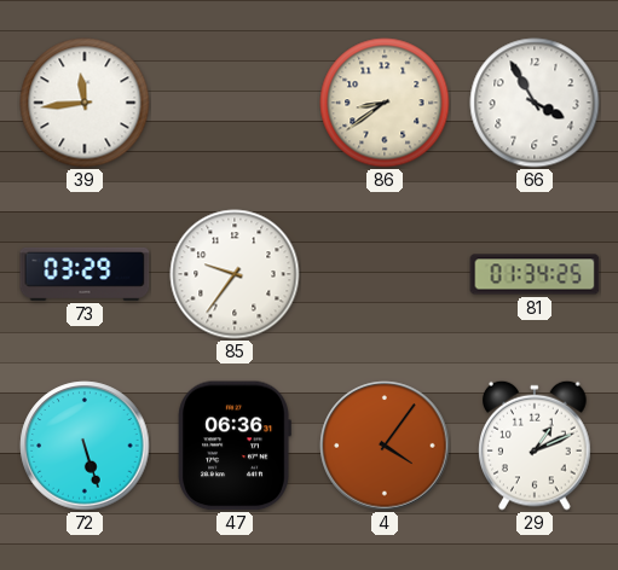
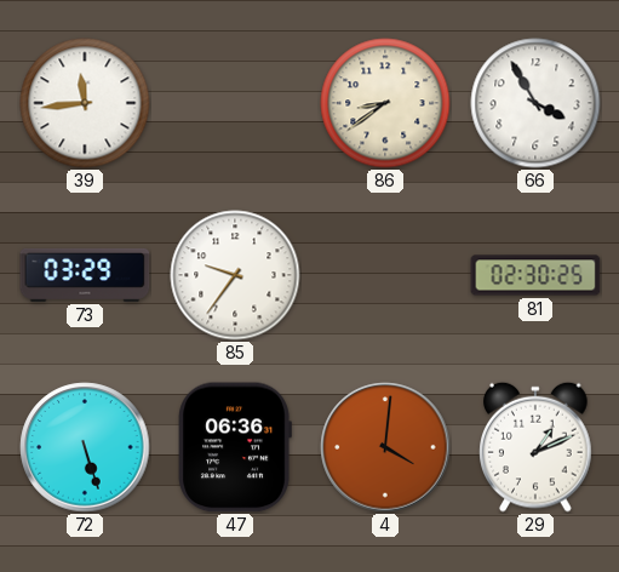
81: 01:34 -> 02:30
4: 4:06 -> 4:01
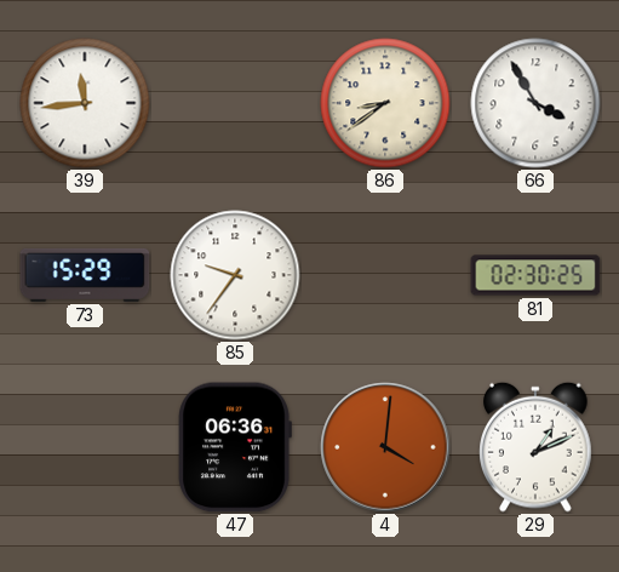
73: 03:29 -> 15:29
72: 5:27 -> none
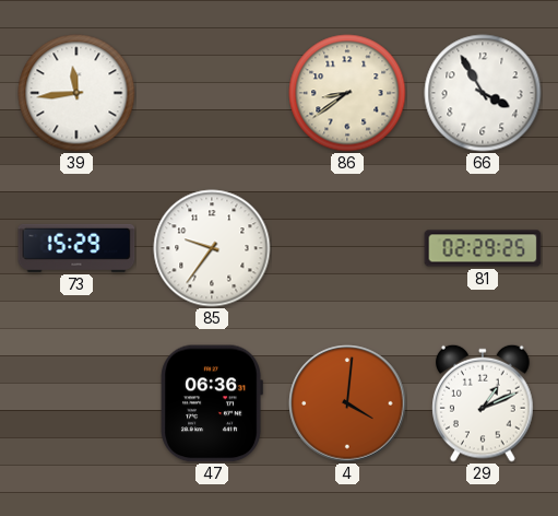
81: 02:30 -> 02:29
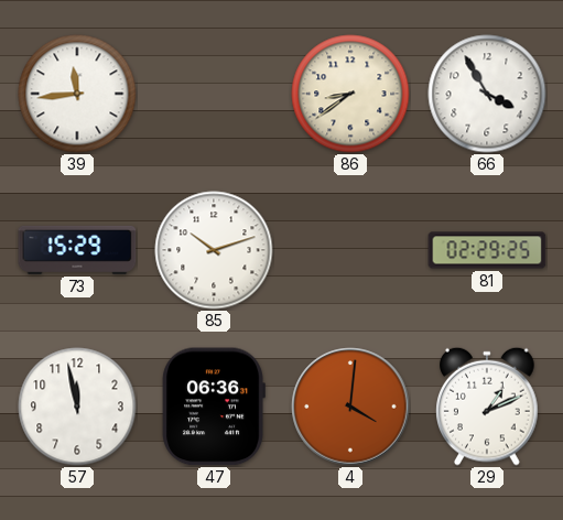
85: 9:36 -> 10:12
57: none -> 11:58
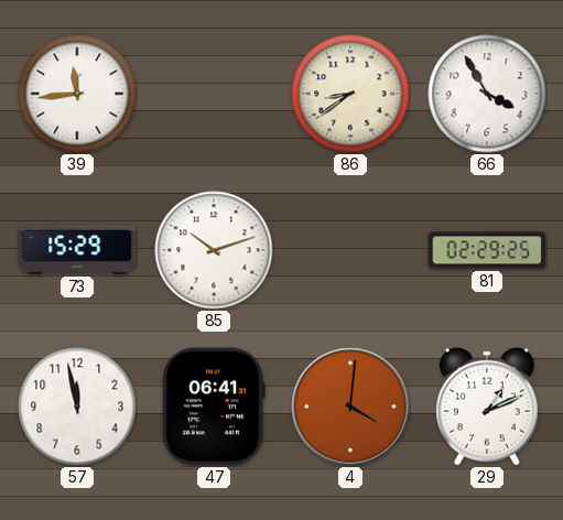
47: 06:36 -> 06:41
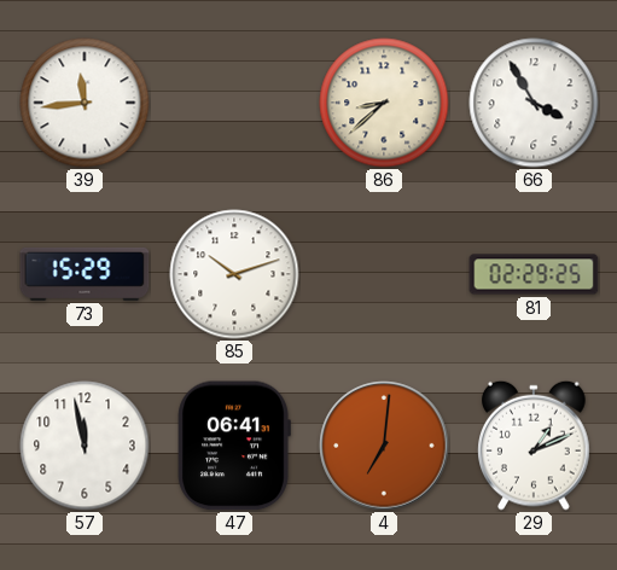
86: 8:39 -> 8:38
4: 4:01 -> 7:01
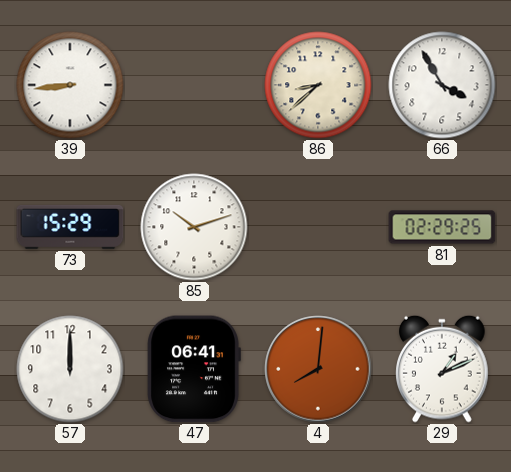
39: 11:44 -> 8:44
57: 11:58 -> 12:00
4: 7:01 -> 8:01
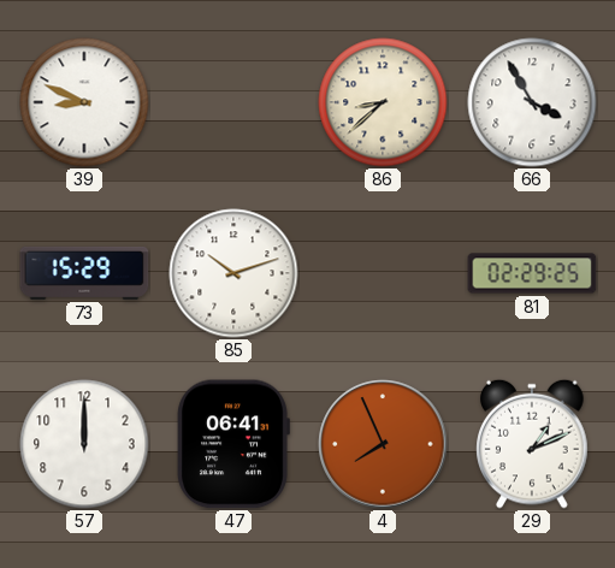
39: 8:44 -> 8:49
4: 8:01 -> 7:56
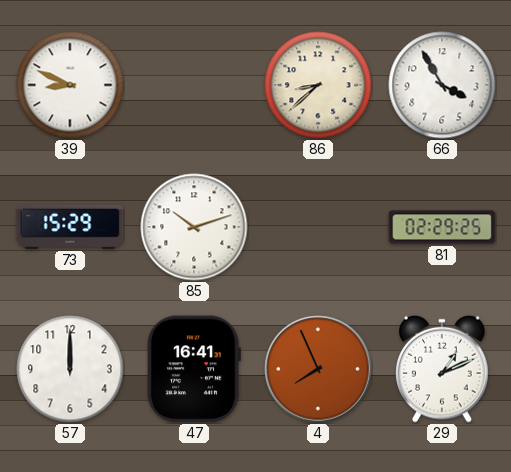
47: 06:41 -> 16:41
